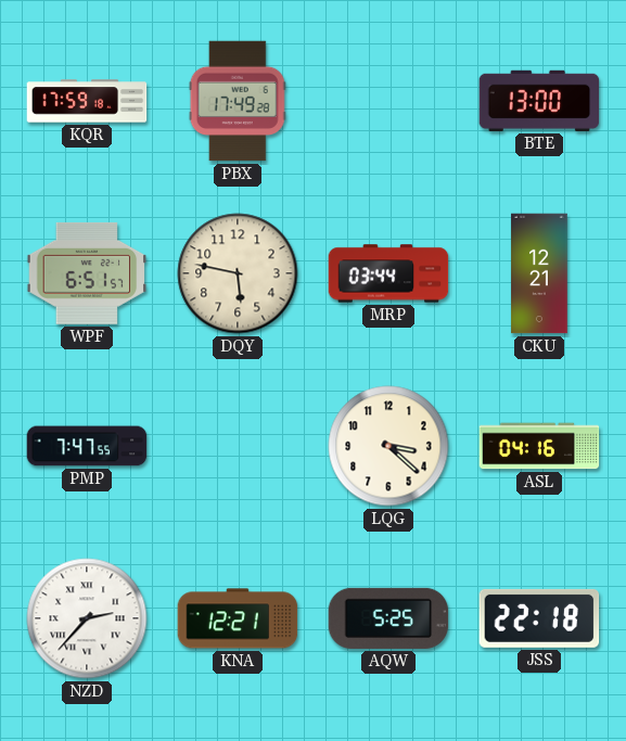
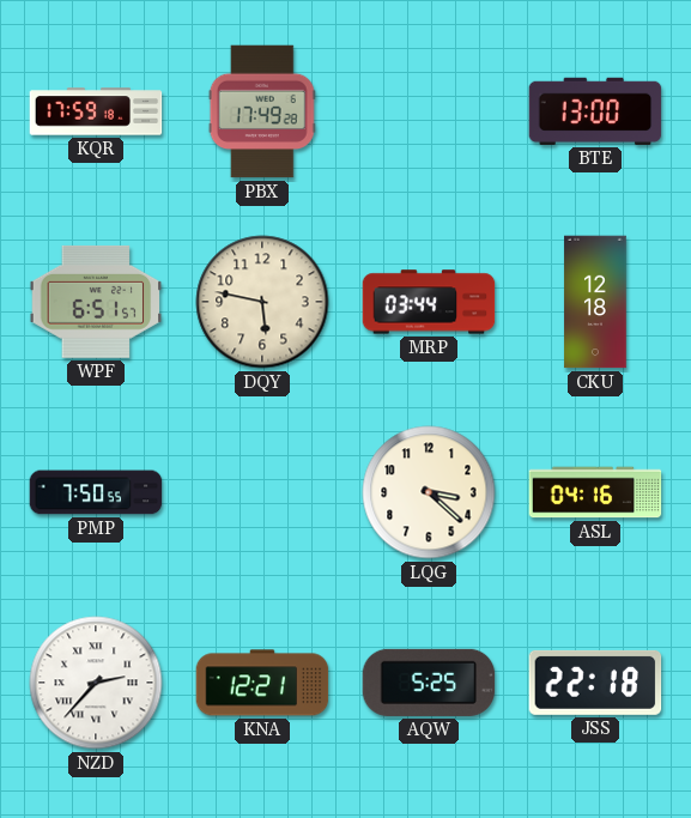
CKU: 12:21 -> 12:18
PMP: 7:47 -> 7:50
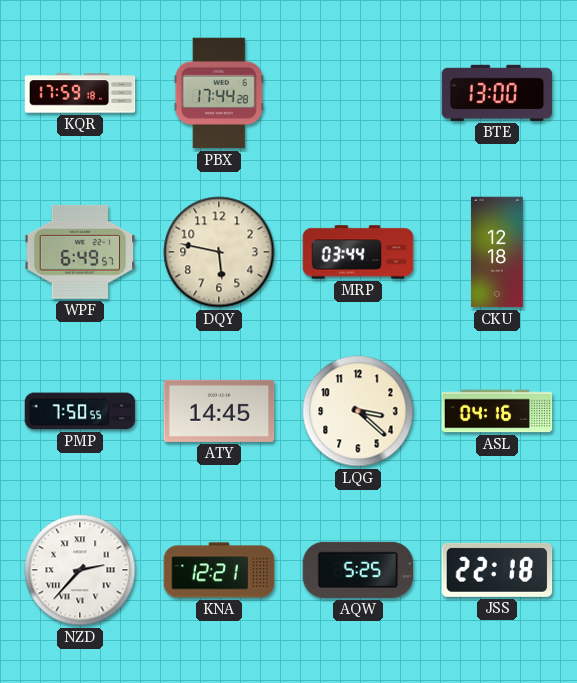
PBX: 17:49 -> 17:44
WPF: 6:51 -> 6:49
ATY: none -> 14:45
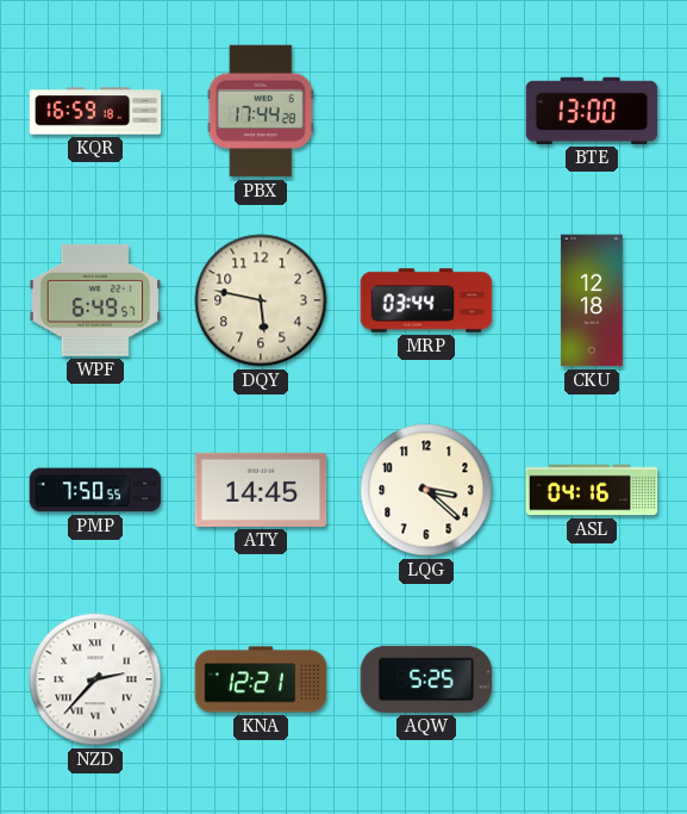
KQR: 17:59 -> 16:59
JSS: 22:18 -> none
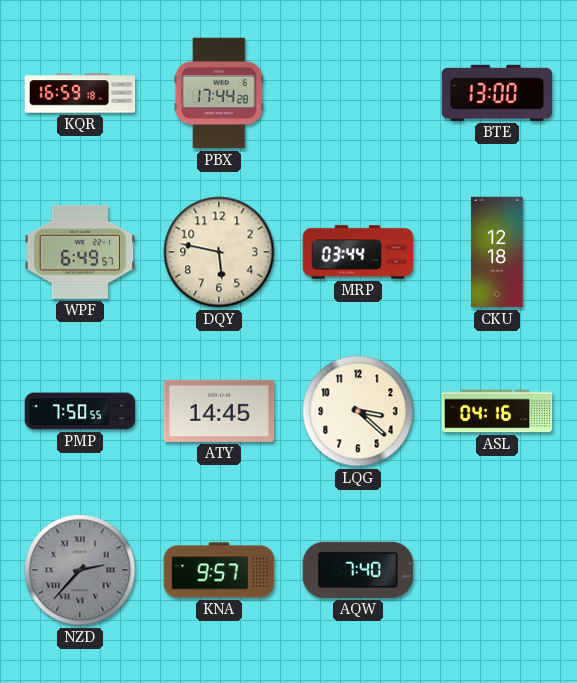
NZD dial: white -> grey
KNA: 12:21 -> 9:57
AQW: 5:25 -> 7:40
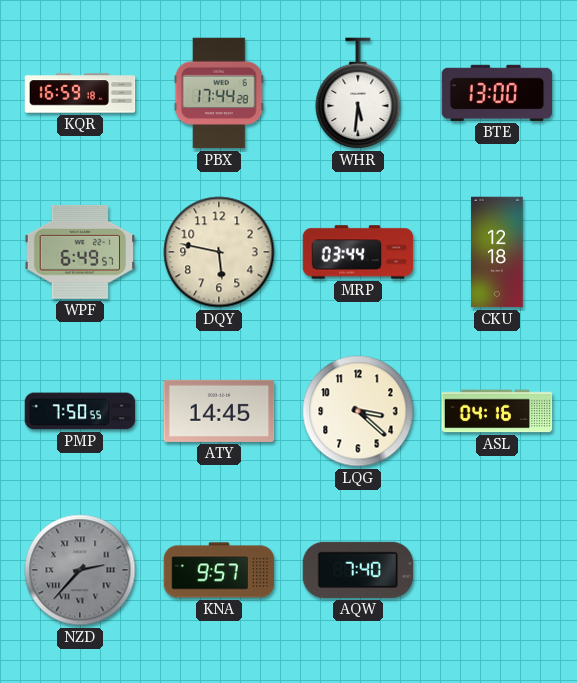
WHR: none -> 5:31
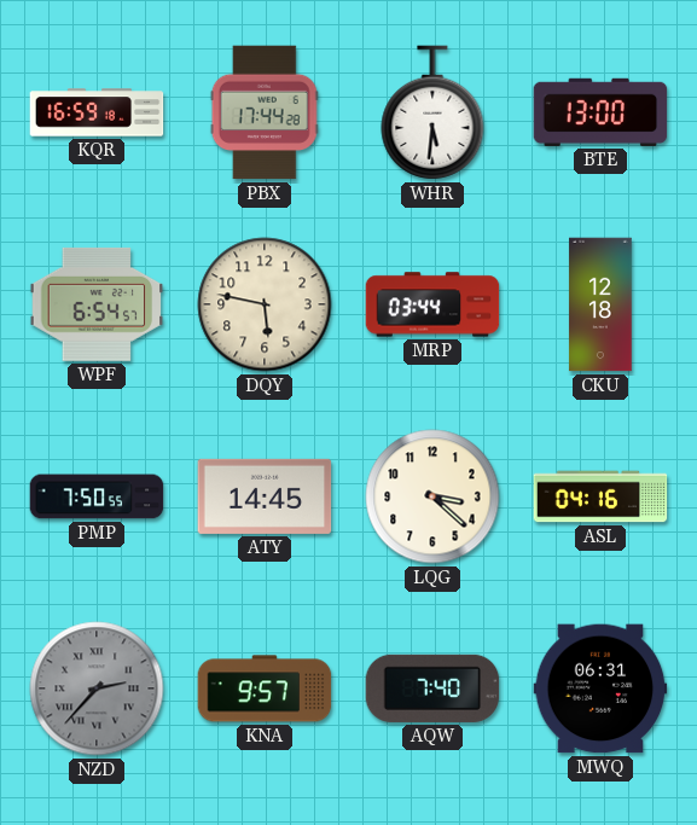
WPF: 6:49 -> 6:54
MWQ: none -> 06:31
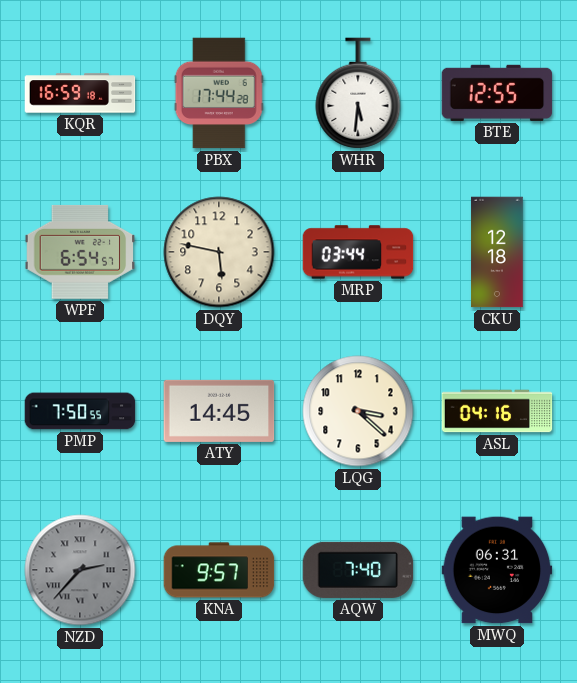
BTE: 13:00 -> 12:55
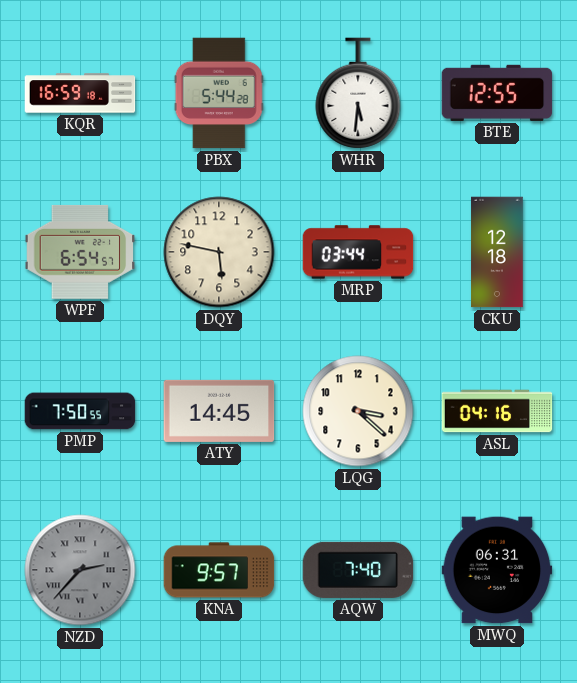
PBX: 17:44 -> 5:44
